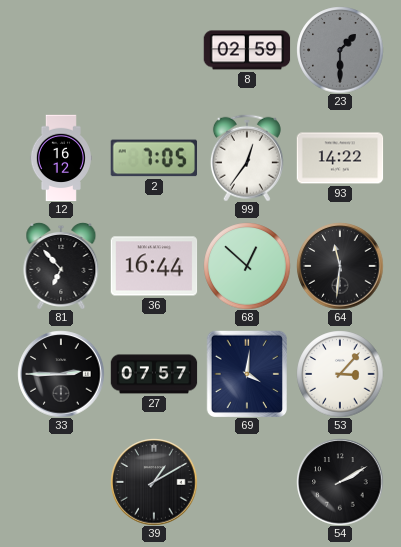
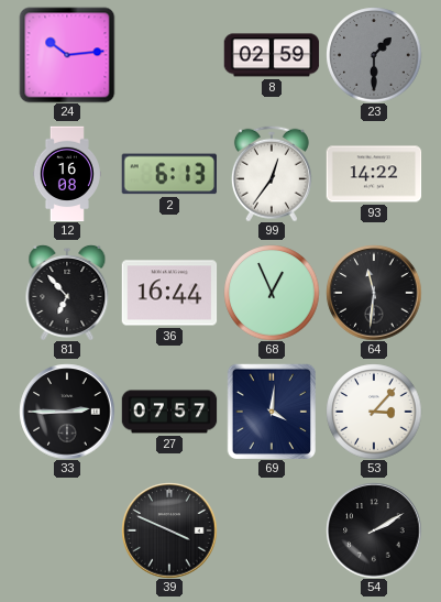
24: none -> 10:14
12: 16:12 -> 16:08
2: 7:05 -> 6:13
68: 12:52 -> 12:56
39: 1:10 -> 3:49
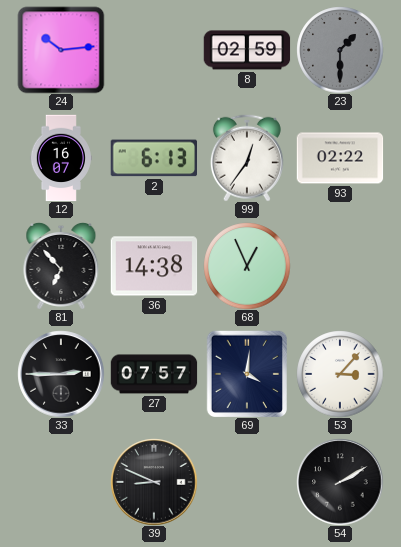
12: 16:08 -> 16:07
93: 14:22 -> 02:22
36: 16:44 -> 14:38
64: 11:31 -> none
39: 3:49 -> 8:49
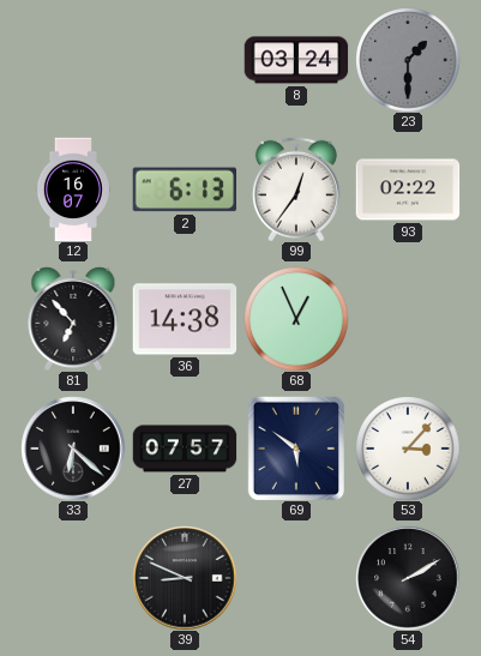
24: 10:14 -> none
8: 02:59 -> 03:24
33: 2:45 -> 6:22
69: 4:01 -> 5:51
